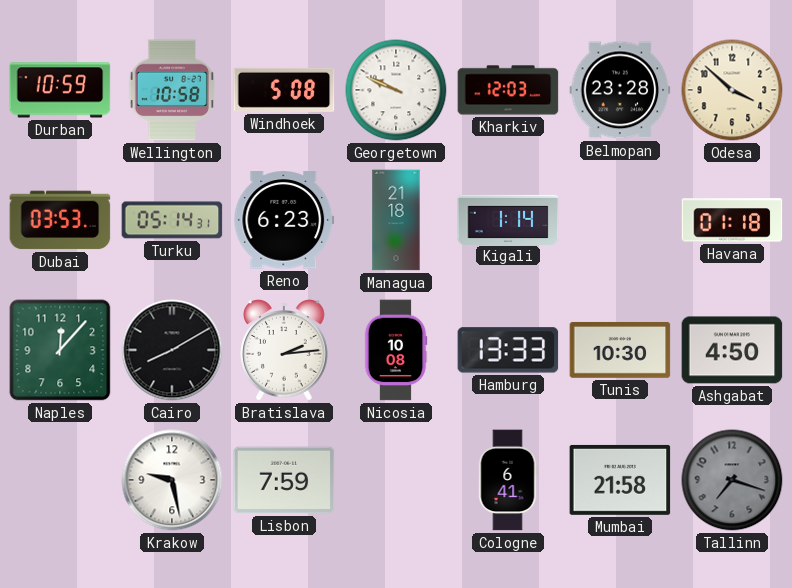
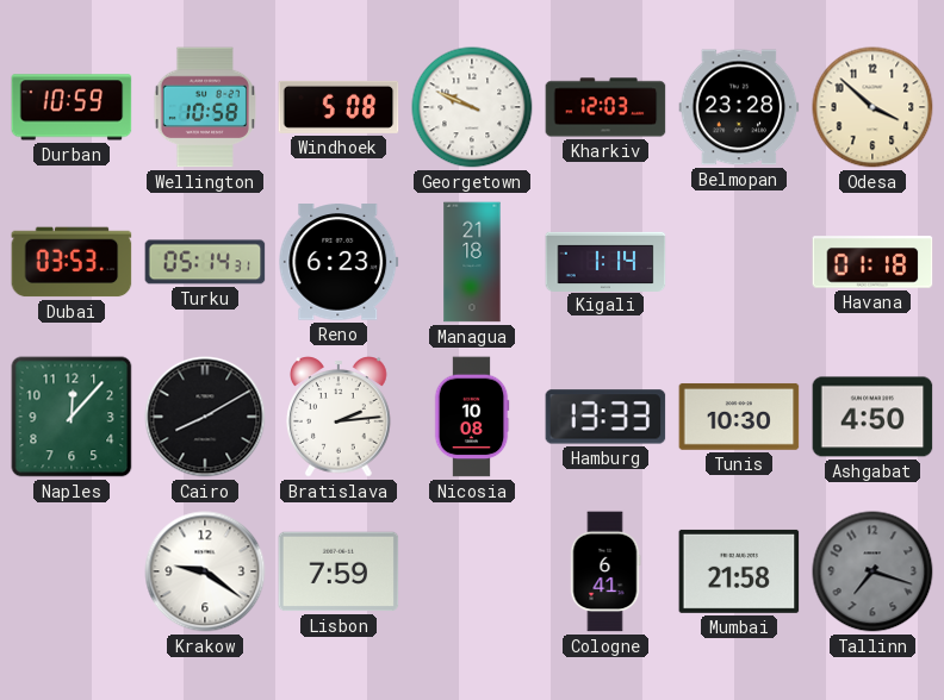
Krakow: 9:28 -> 9:21
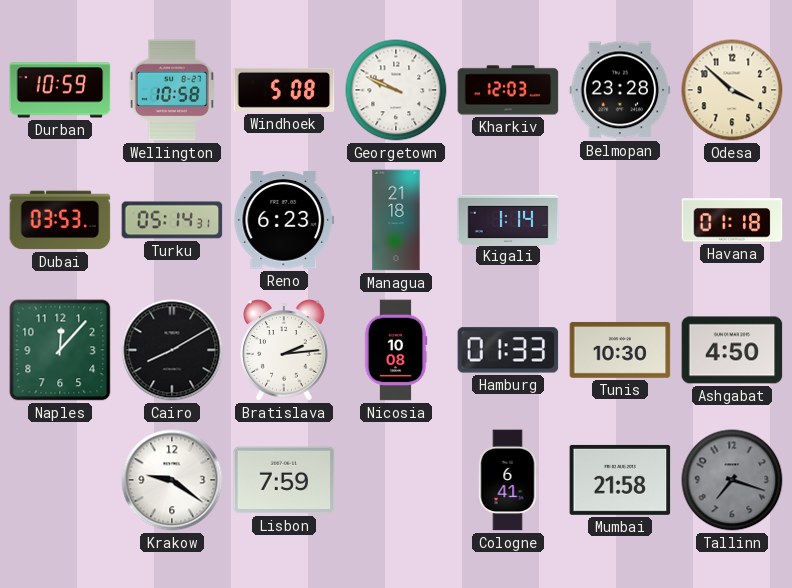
Hamburg: 13:33 -> 01:33
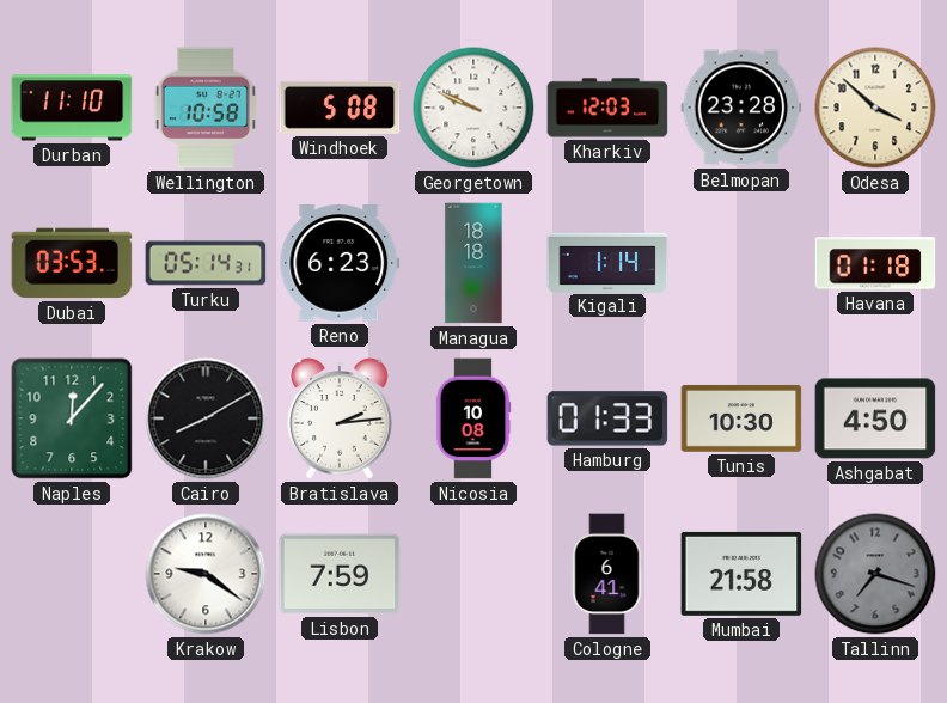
Durban: 10:59 -> 11:10
Managua: 21:18 -> 18:18
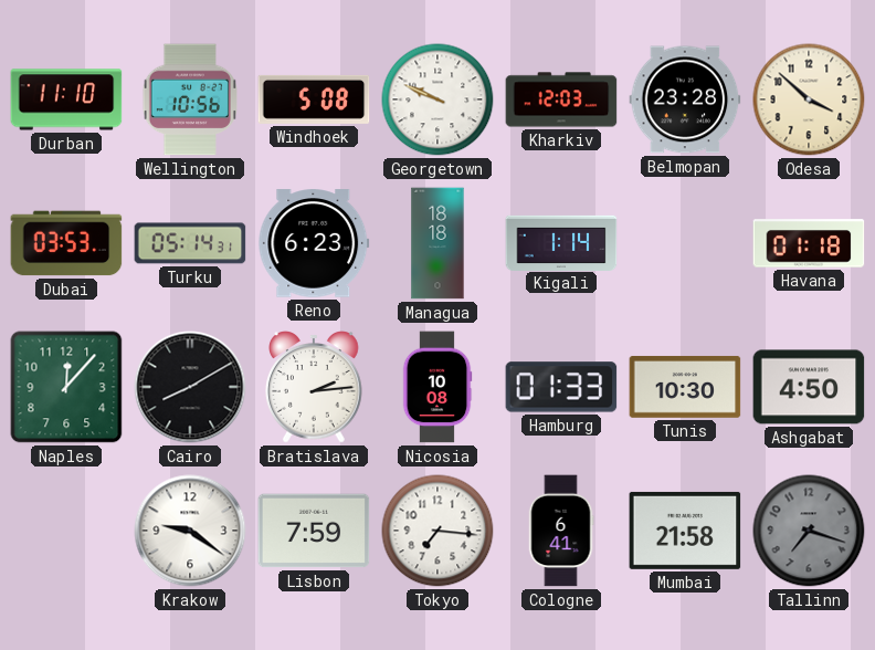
Wellington: 10:58 -> 10:56
Tokyo: none -> 7:16
